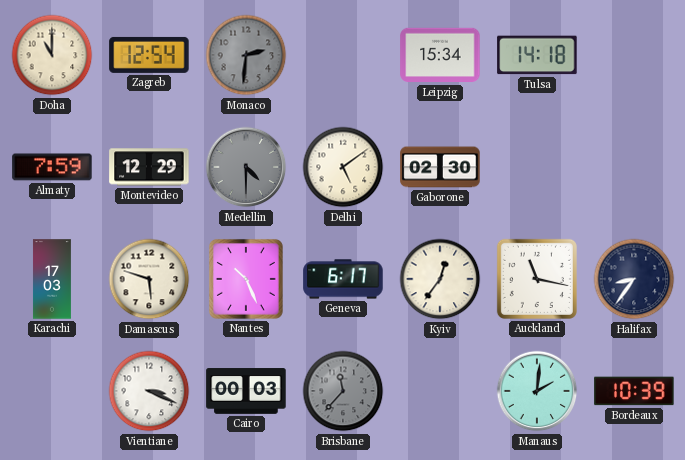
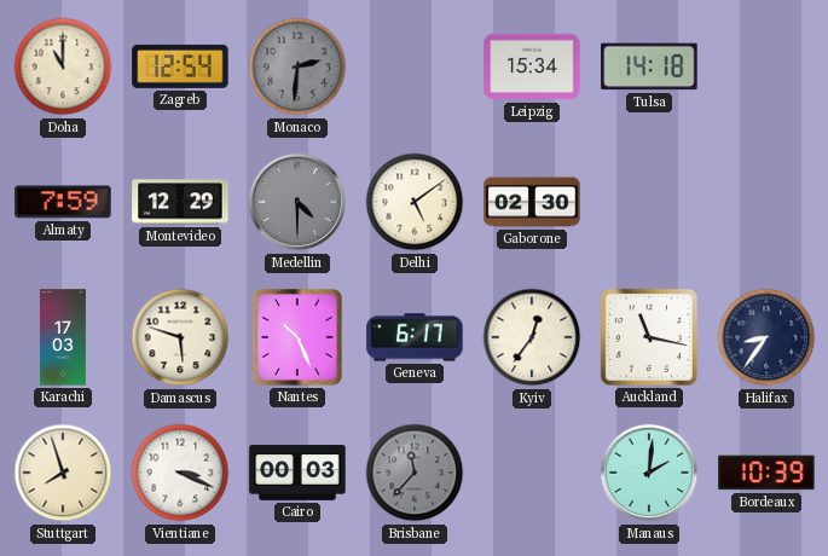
Stuttgart: none -> 7:57
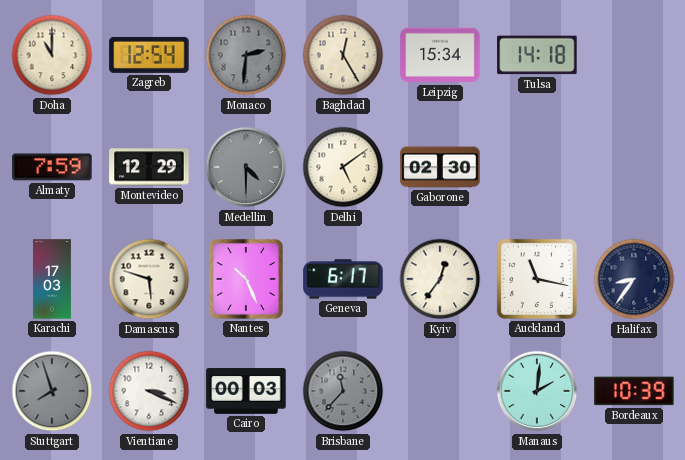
Baghdad: none -> 12:25
Stuttgart dial: cream -> grey
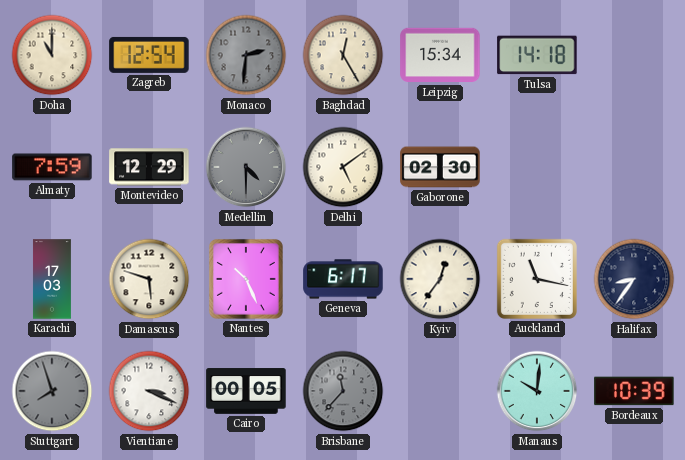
Cairo: 00:03 -> 00:05
Manaus: 2:01 -> 10:01
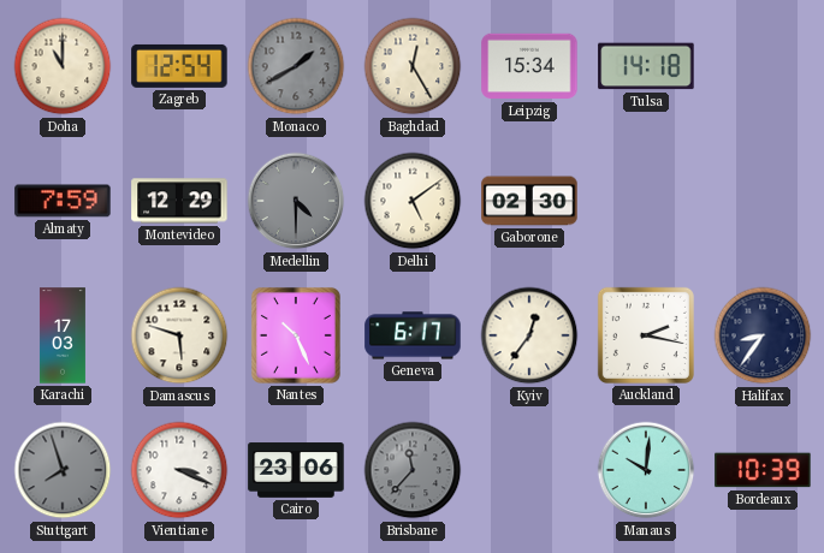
Monaco: 2:31 -> 1:40
Auckland: 11:17 -> 2:17
Cairo: 00:05 -> 23:06
